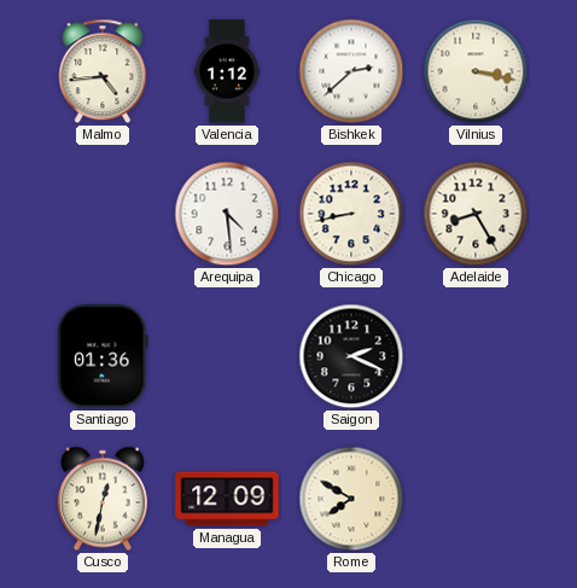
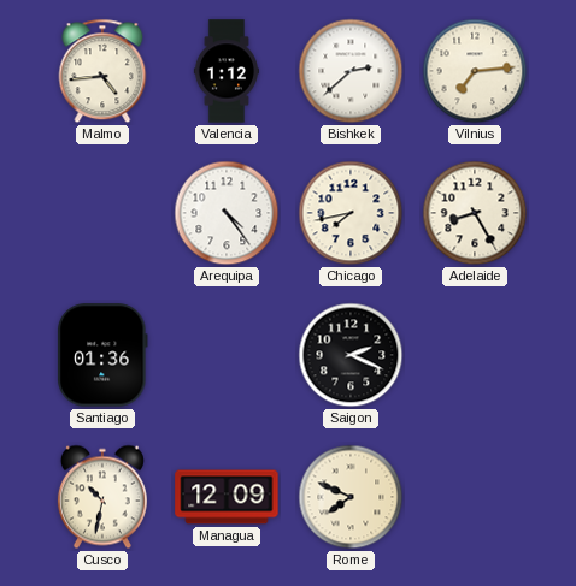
Vilnius: 3:17 -> 7:14
Arequipa: 4:29 -> 4:24
Chicago: 8:43 -> 7:43
Cusco: 12:32 -> 10:32
Rome: 7:50 -> 7:49
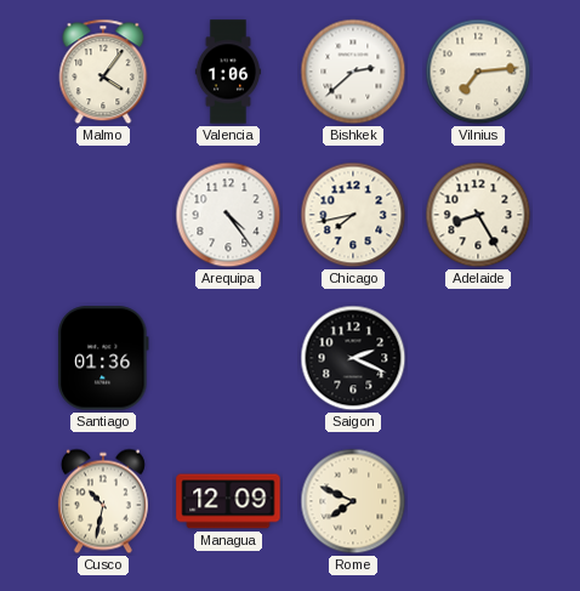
Malmo: 4:44 -> 4:06
Valencia: 1:12 -> 1:06
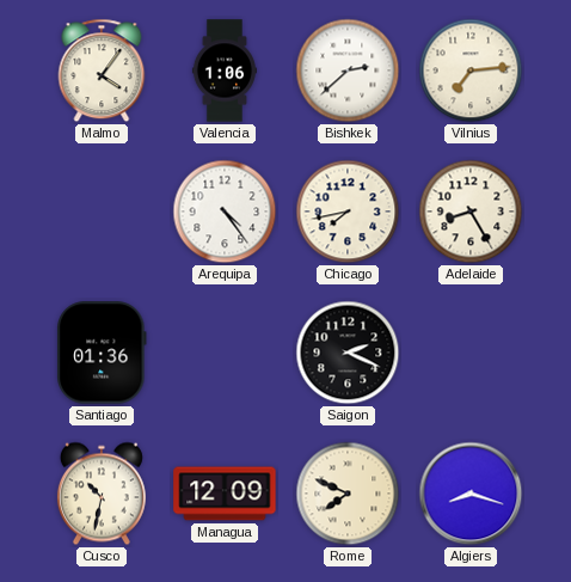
Algiers: none -> 8:18
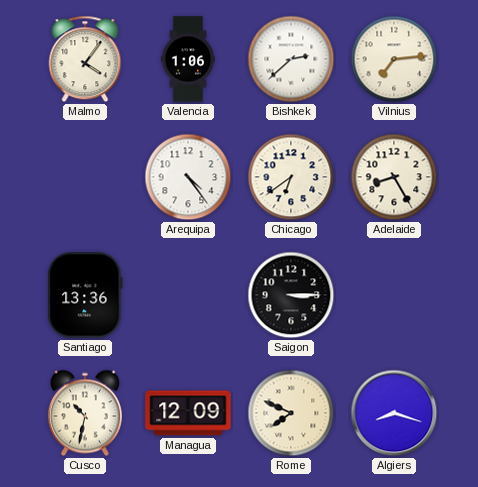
Chicago: 7:43 -> 6:39
Santiago: 01:36 -> 13:36
Saigon: 2:19 -> 3:15
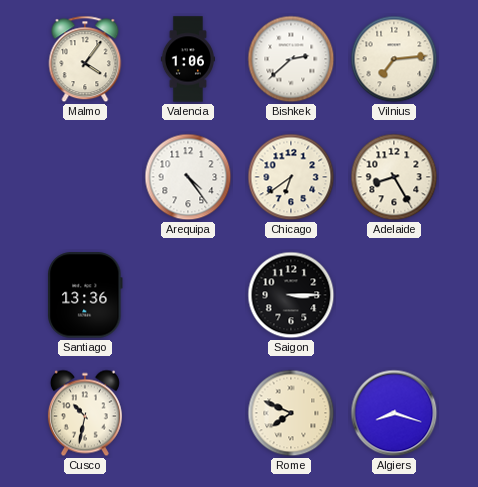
Managua: 12:09 -> none
